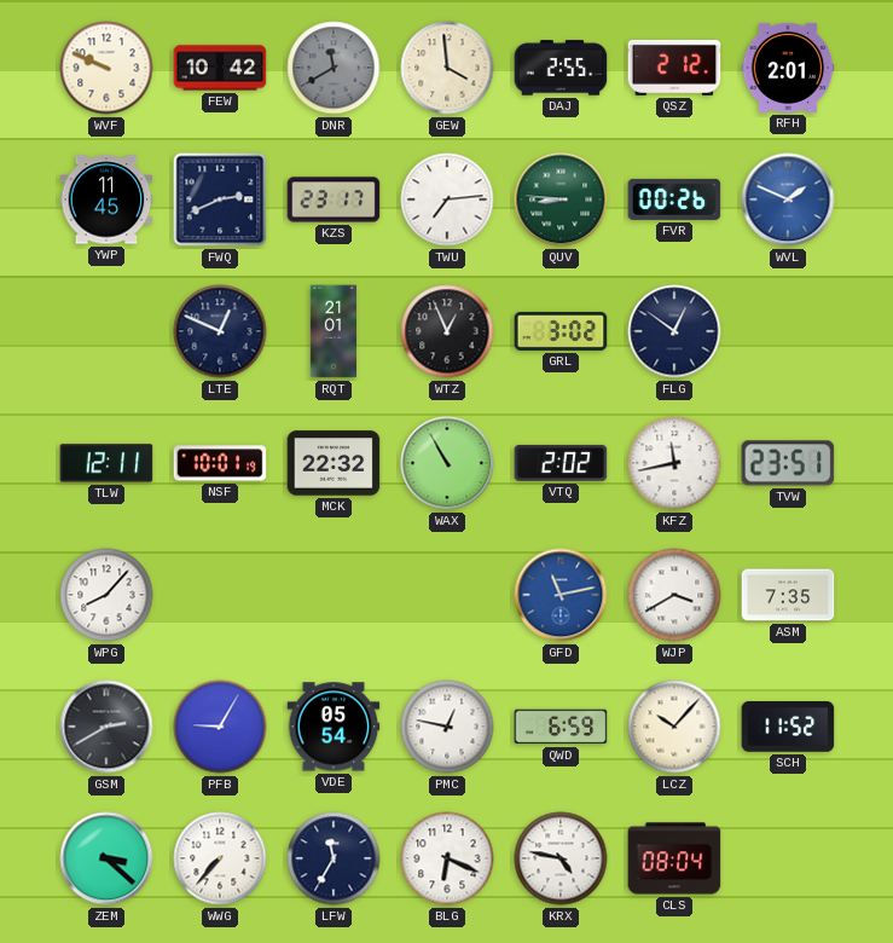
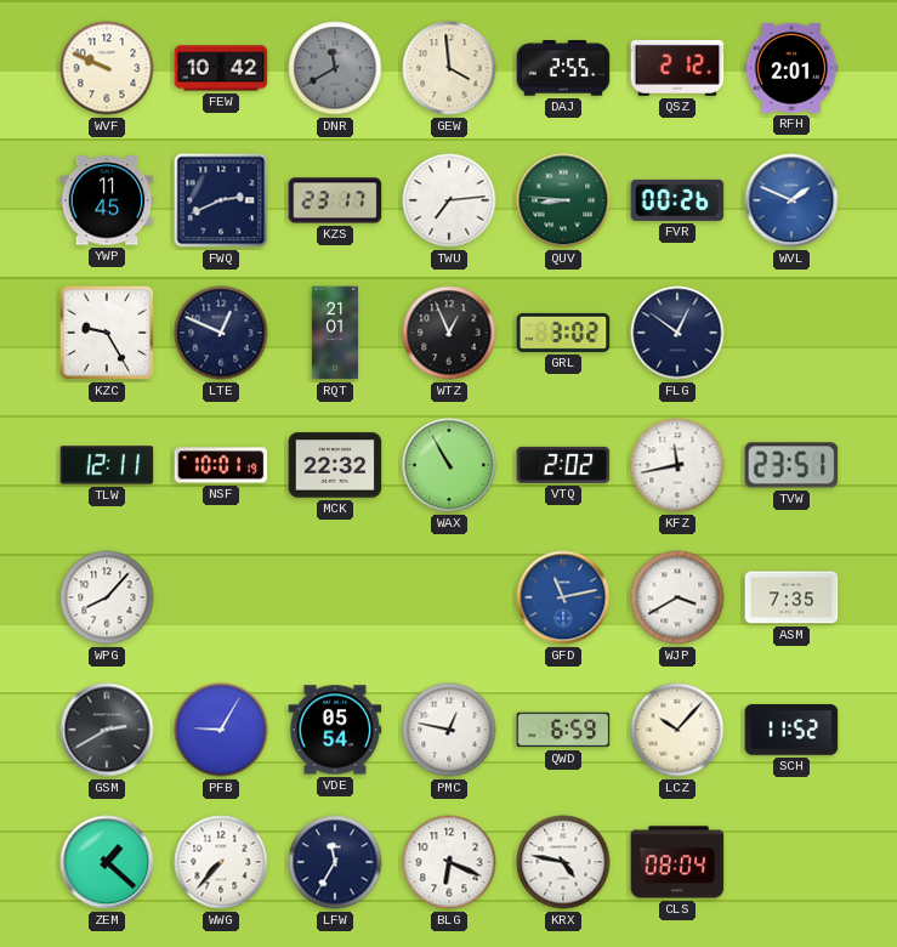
KZC: none -> 9:25
ZEM: 3:22 -> 1:22
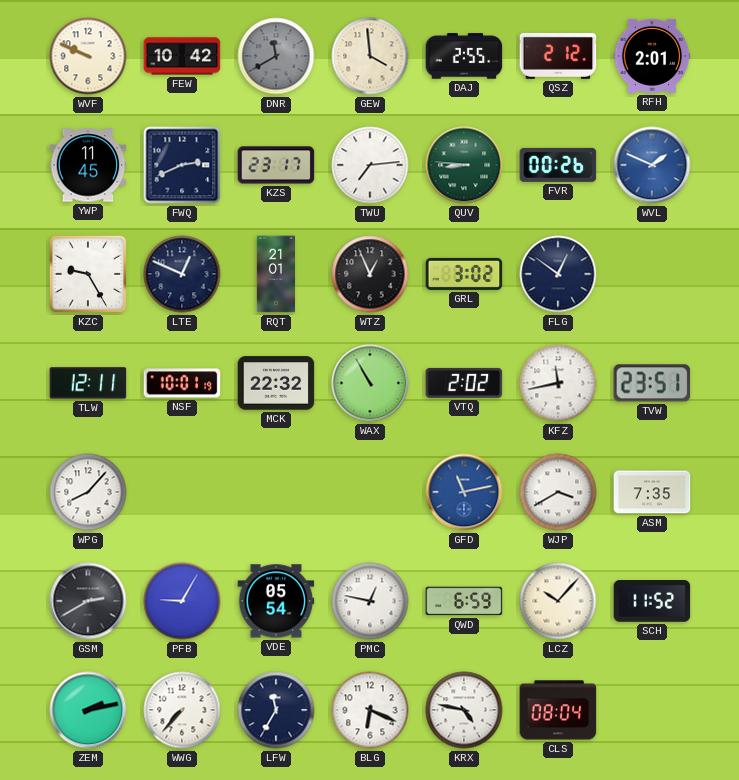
ZEM: 1:22 -> 2:13
